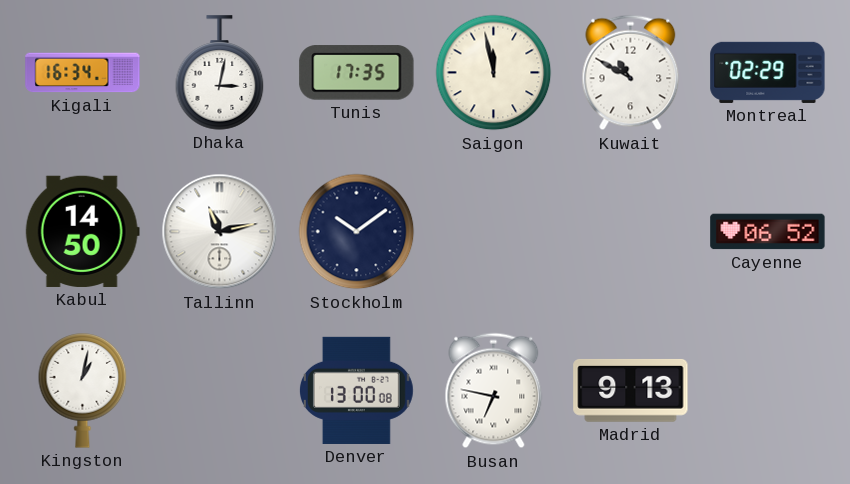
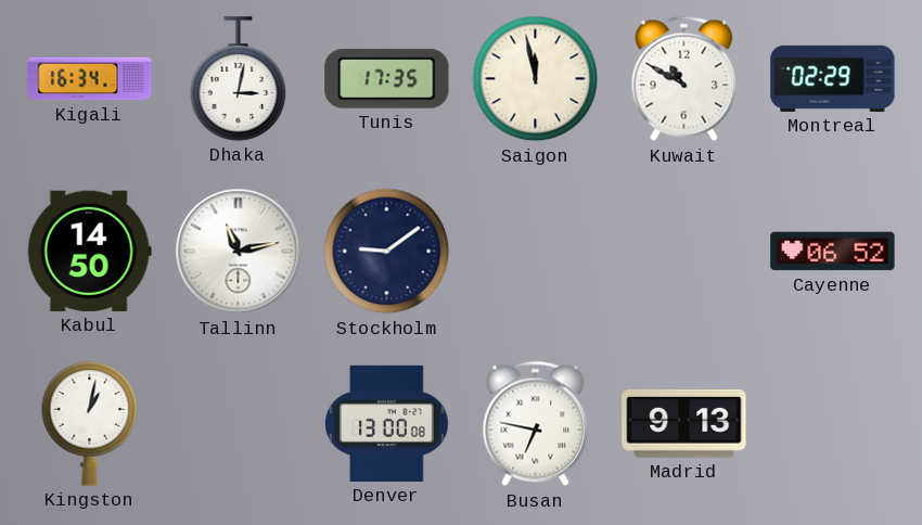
Stockholm: 10:09 -> 9:09
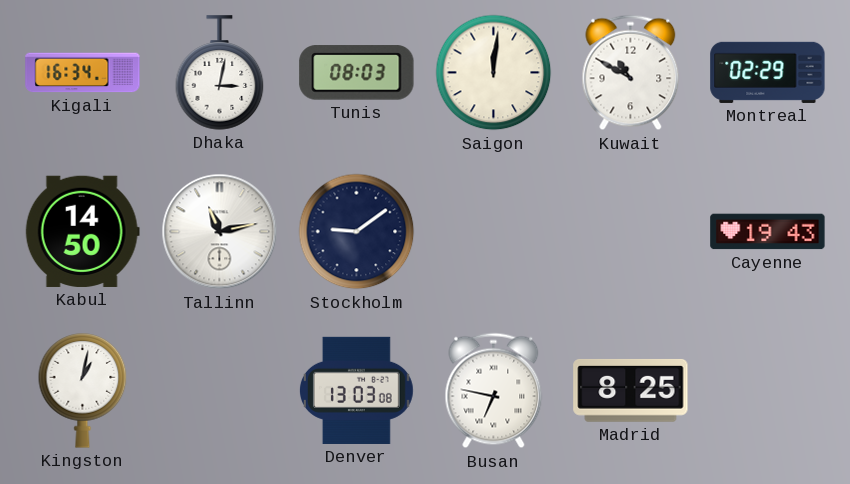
Tunis: 17:35 -> 08:03
Saigon: 11:58 -> 12:01
Cayenne: 06:52 -> 19:43
Denver: 13:00 -> 13:03
Madrid: 9:13 -> 8:25
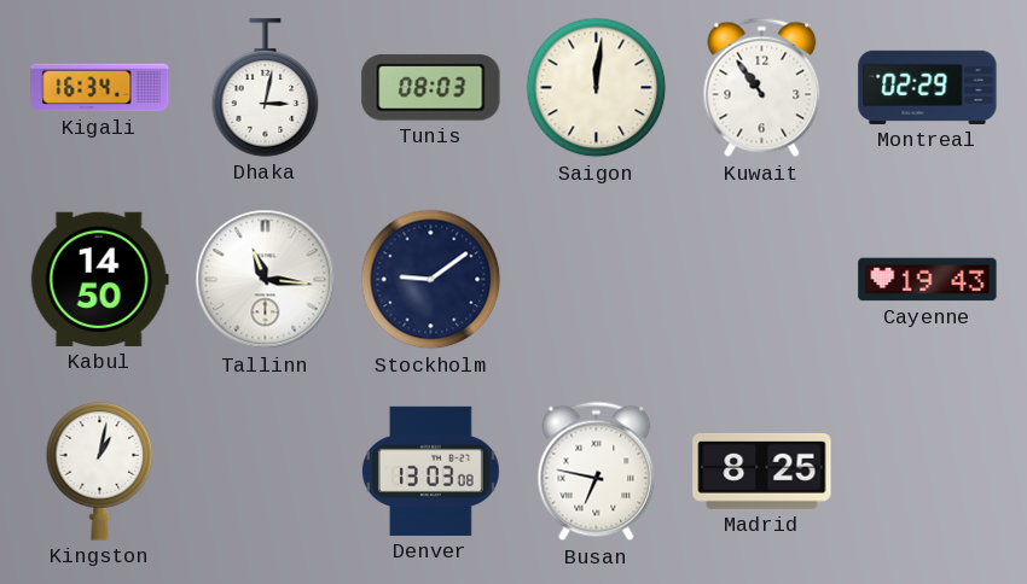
Kuwait: 10:50 -> 10:54
Tallinn: 11:13 -> 11:16
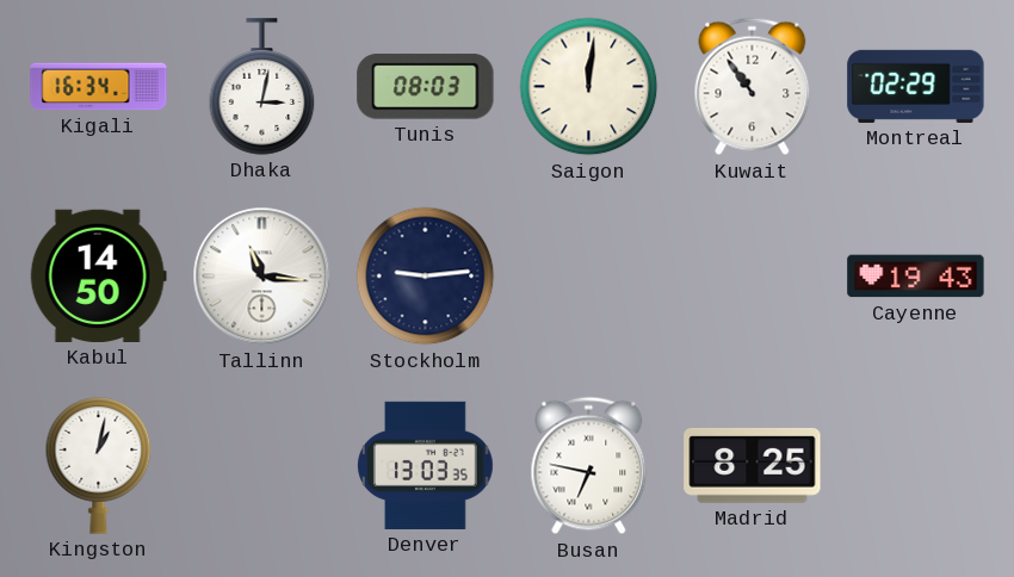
Stockholm: 9:09 -> 9:14
Denver: 13:03:08 -> 13:03:35
